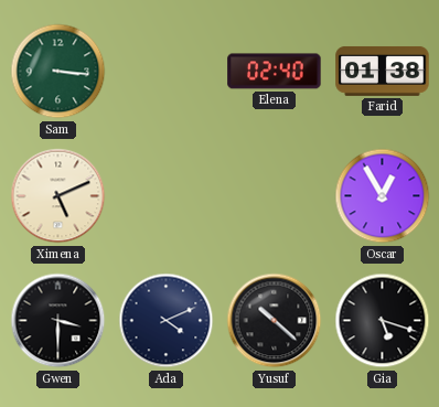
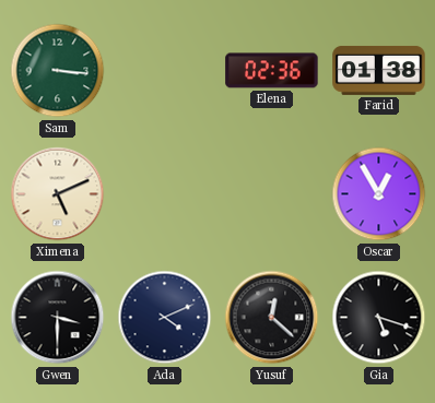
Elena: 02:40 -> 02:36
Yusuf: 10:22 -> 12:22
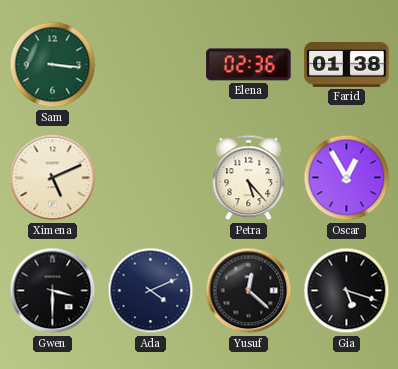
Petra: none -> 5:23
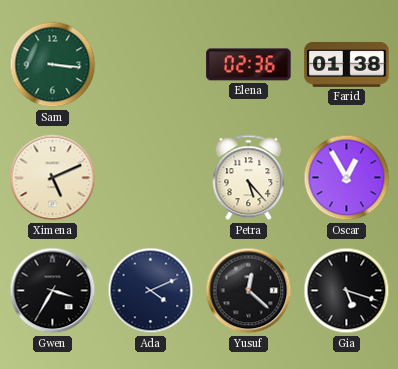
Gwen: 3:30 -> 3:35
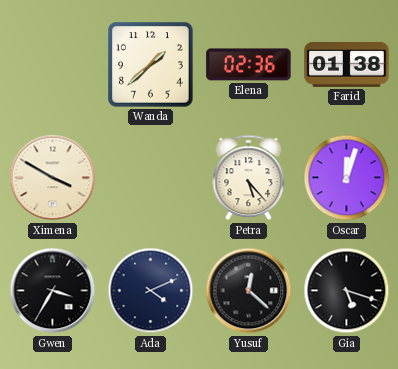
Sam: 3:16 -> none
Wanda: none -> 1:38
Ximena: 5:11 -> 3:50
Oscar: 12:55 -> 12:03
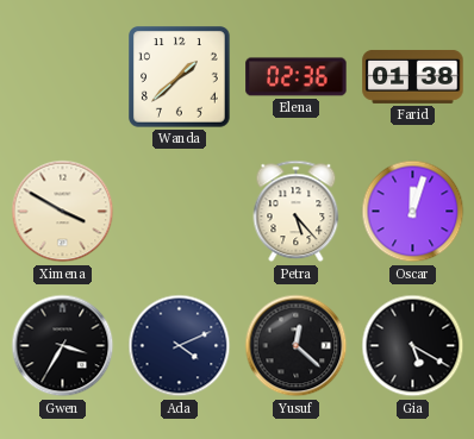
Gia: 5:18 -> 5:20
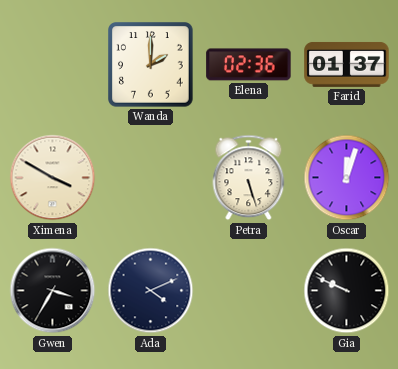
Wanda: 1:38 -> 2:00
Farid: 01:38 -> 01:37
Petra: 5:23 -> 5:27
Yusuf: 12:22 -> none
Gia: 5:20 -> 9:49
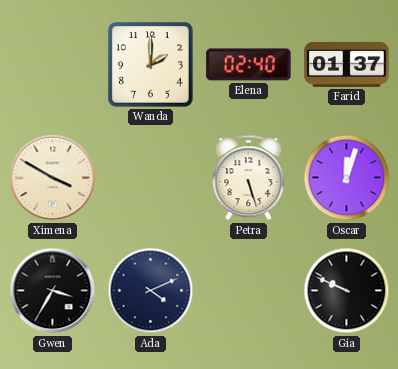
Elena: 02:36 -> 02:40
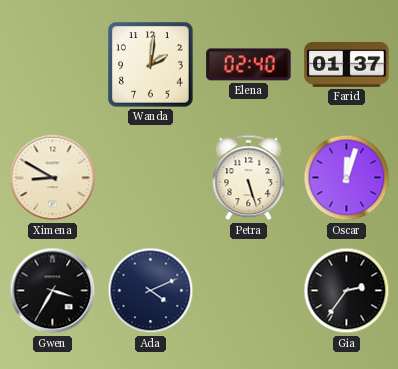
Wanda: 2:00 -> 2:01
Ximena: 3:50 -> 8:50
Gia: 9:49 -> 2:36
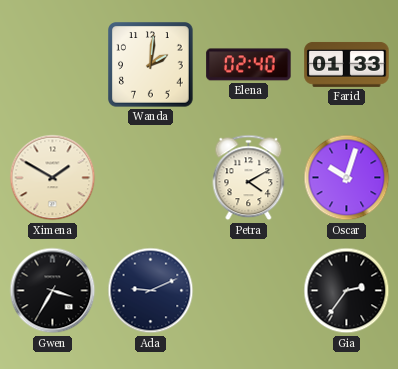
Farid: 01:37 -> 01:33
Ximena: 8:50 -> 1:50
Petra: 5:27 -> 4:10
Oscar: 12:03 -> 10:03
Ada: 4:11 -> 9:11
